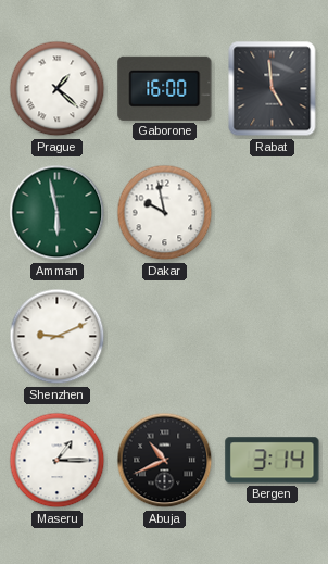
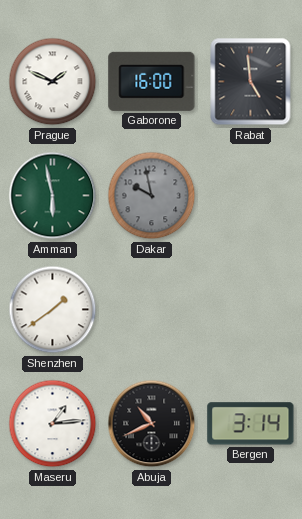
Prague: 1:22 -> 1:49
Dakar dial: white -> grey
Shenzhen: 9:11 -> 1:39
Maseru: 1:15 -> 1:14
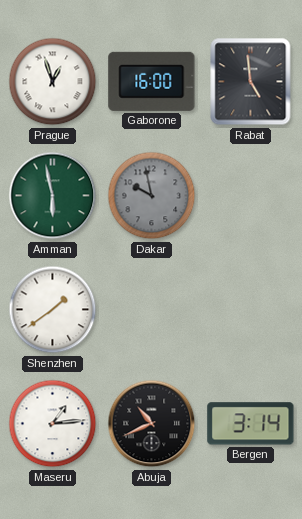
Prague: 1:49 -> 12:57
